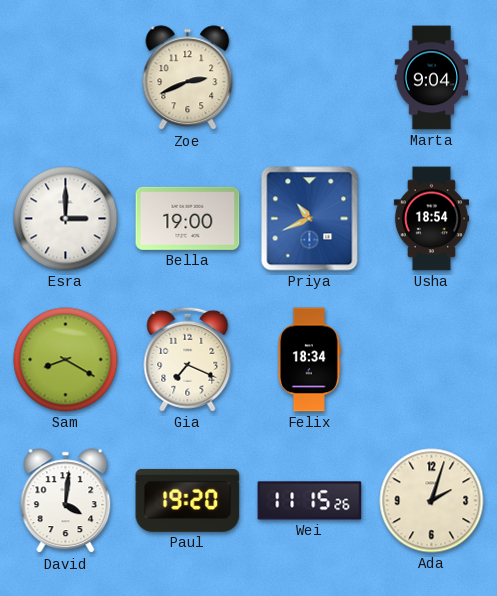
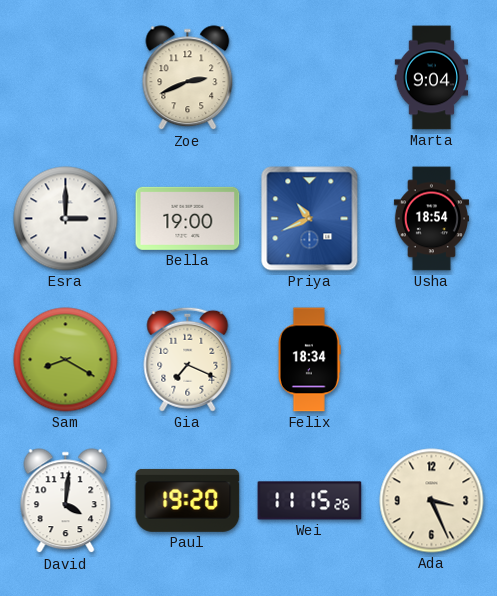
Ada: 2:03 -> 3:26
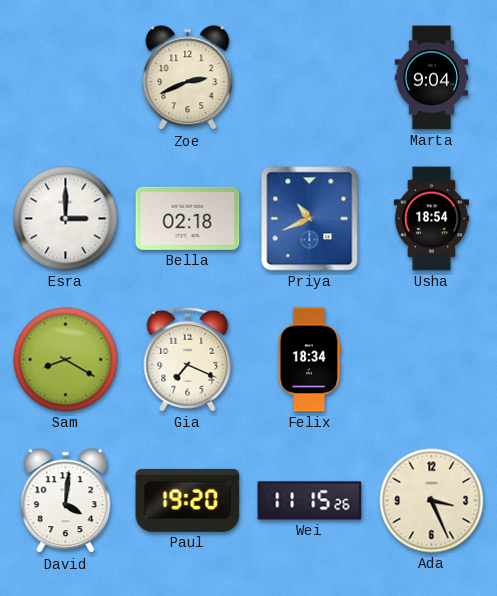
Bella: 19:00 -> 02:18
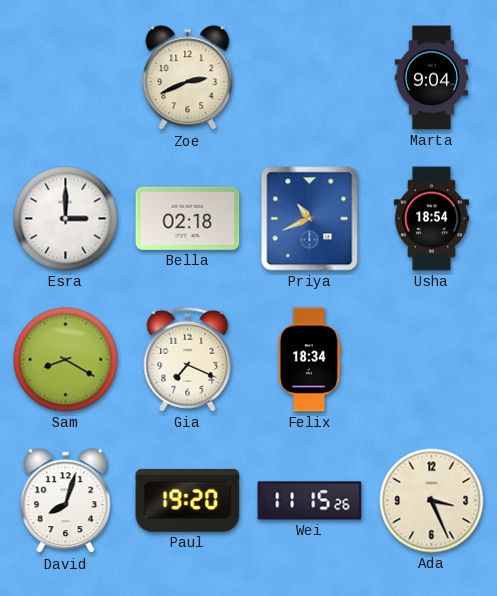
David: 4:01 -> 8:03
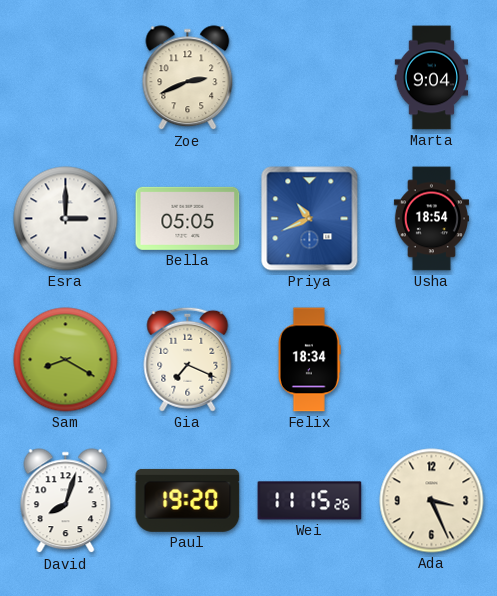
Bella: 02:18 -> 05:05
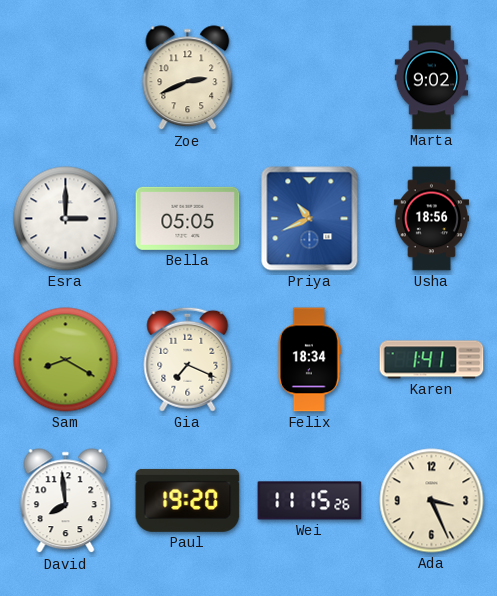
Marta: 9:04 -> 9:02
Usha: 18:54 -> 18:56
Karen: none -> 1:41
David: 8:03 -> 7:59
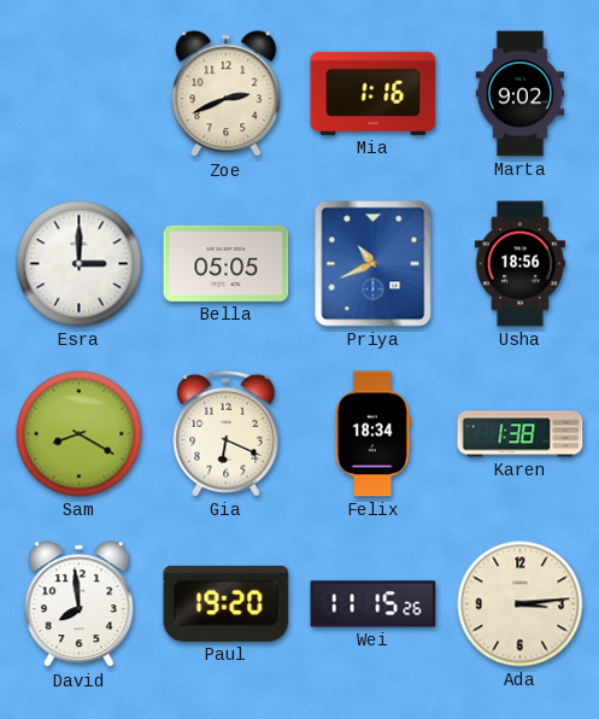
Mia: none -> 1:16
Gia: 7:19 -> 6:19
Karen: 1:41 -> 1:38
Ada: 3:26 -> 3:14
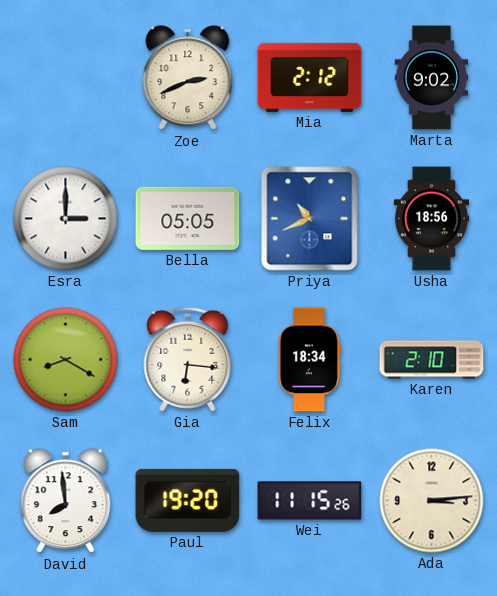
Mia: 1:16 -> 2:12
Gia: 6:19 -> 6:16
Karen: 1:38 -> 2:10
